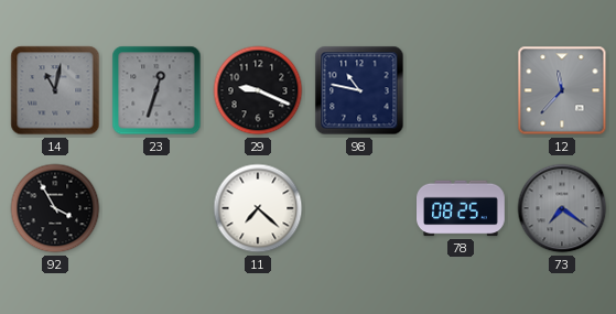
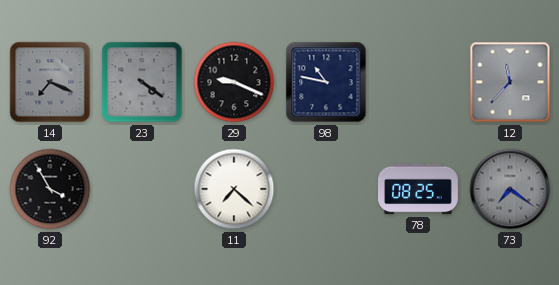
14: 11:02 -> 7:19
23: 12:33 -> 4:21
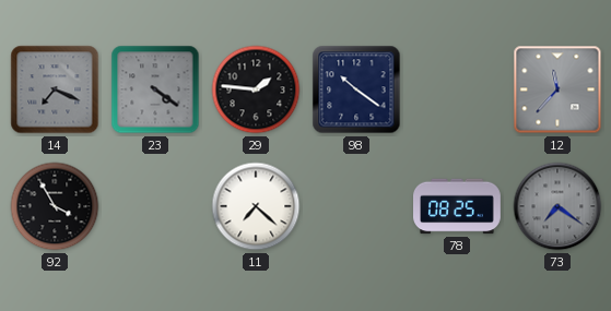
29: 9:19 -> 1:46
98: 10:47 -> 10:21
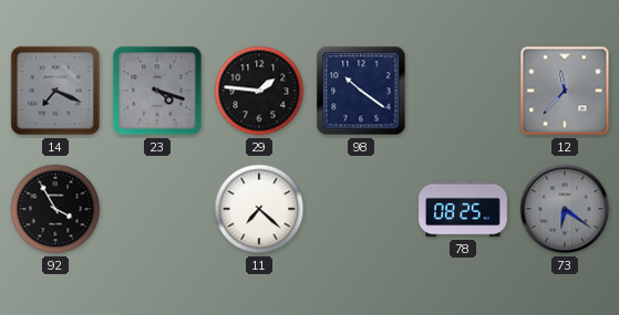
23: 4:21 -> 4:18
73: 7:21 -> 6:21
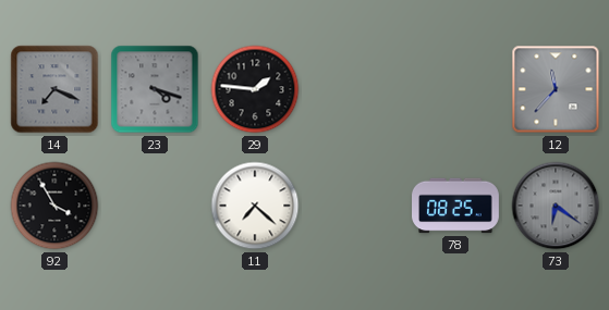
98: 10:21 -> none
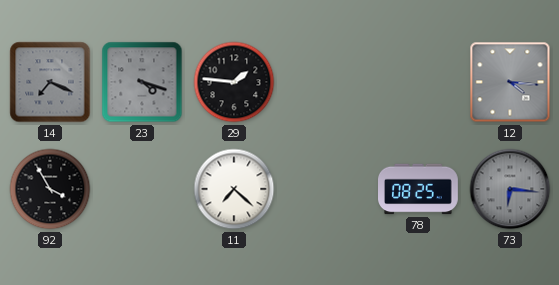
12: 11:37 -> 4:16
73: 6:21 -> 6:16
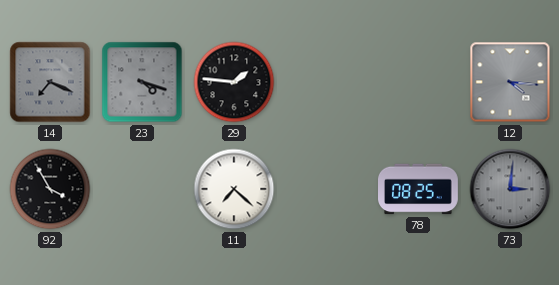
73: 6:16 -> 3:01
